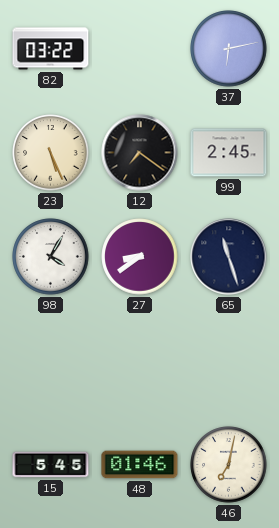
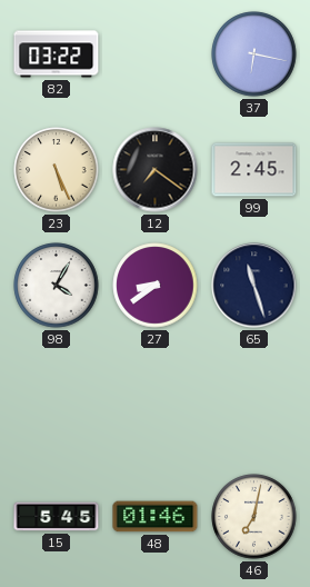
37: 6:13 -> 6:17
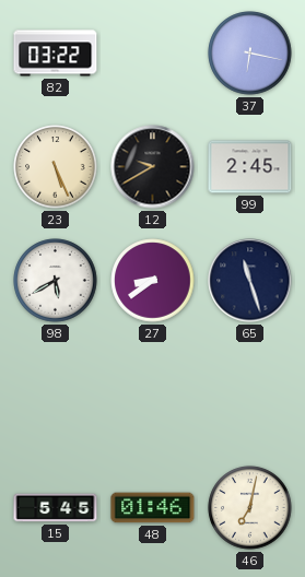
12: 7:21 -> 9:40
98: 4:05 -> 5:40
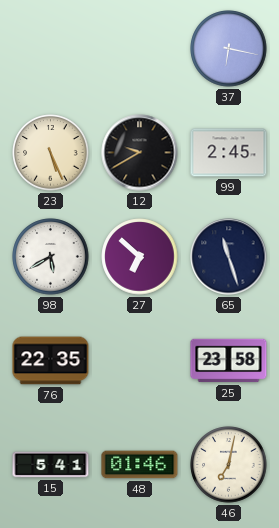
82: 03:22 -> none
27: 8:39 -> 6:52
76: none -> 22:35
25: none -> 23:58
15: 5:45 -> 5:41
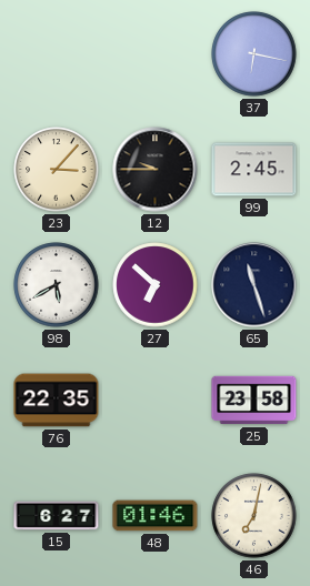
23: 5:26 -> 3:07
12: 9:40 -> 9:45
15: 5:41 -> 6:27
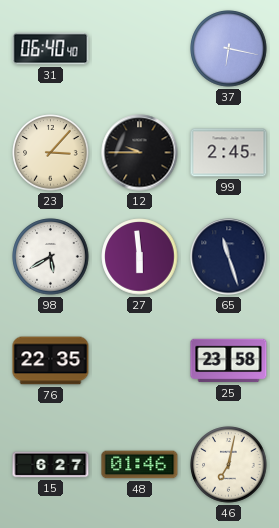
31: none -> 06:40
27: 6:52 -> 5:59
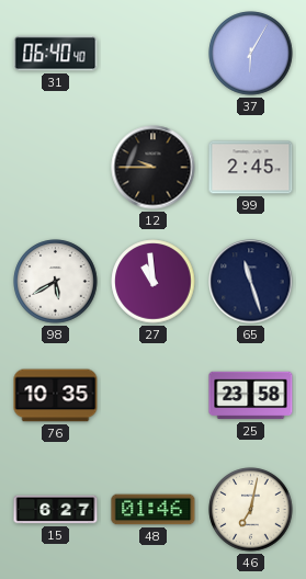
37: 6:17 -> 6:05
23: 3:07 -> none
27: 5:59 -> 10:59
76: 22:35 -> 10:35
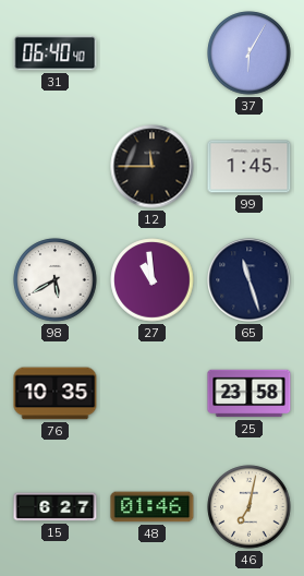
12: 9:45 -> 11:45
99: 2:45 -> 1:45
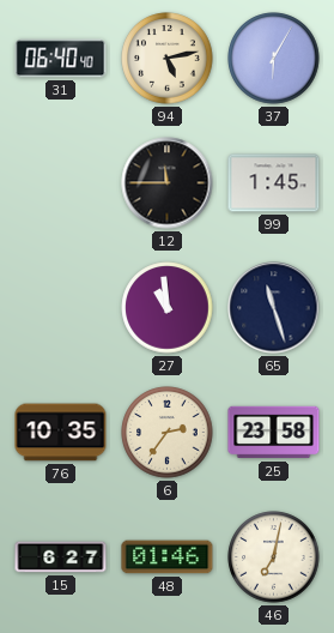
94: none -> 5:13
98: 5:40 -> none
6: none -> 2:36
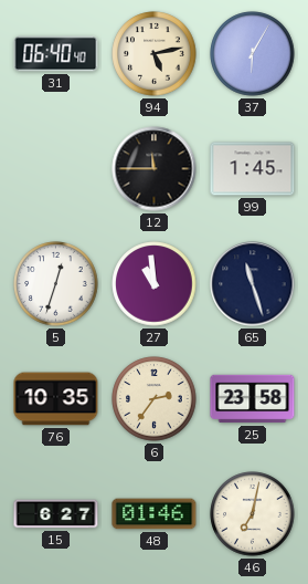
5: none -> 12:33
